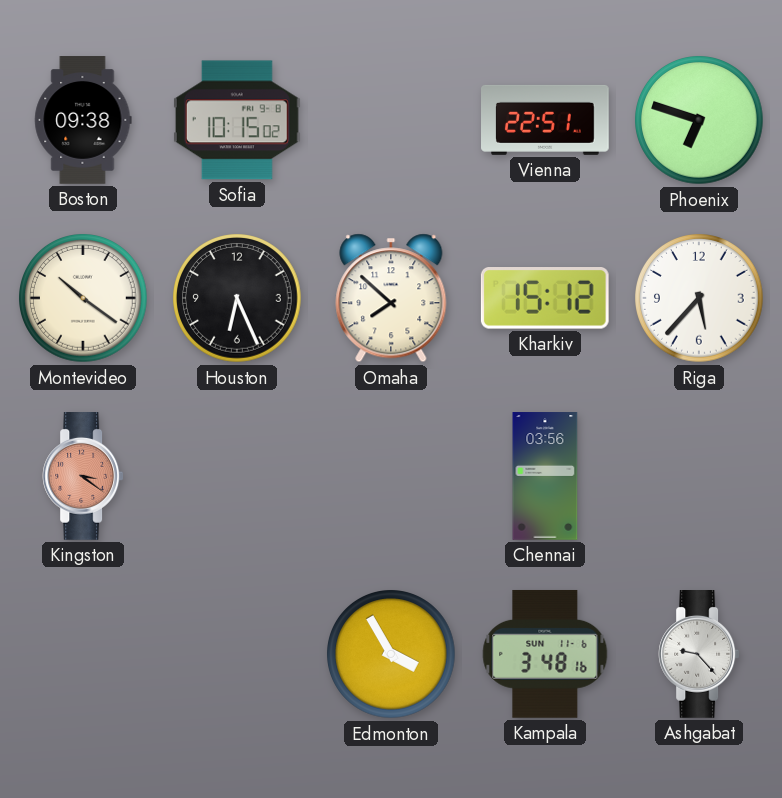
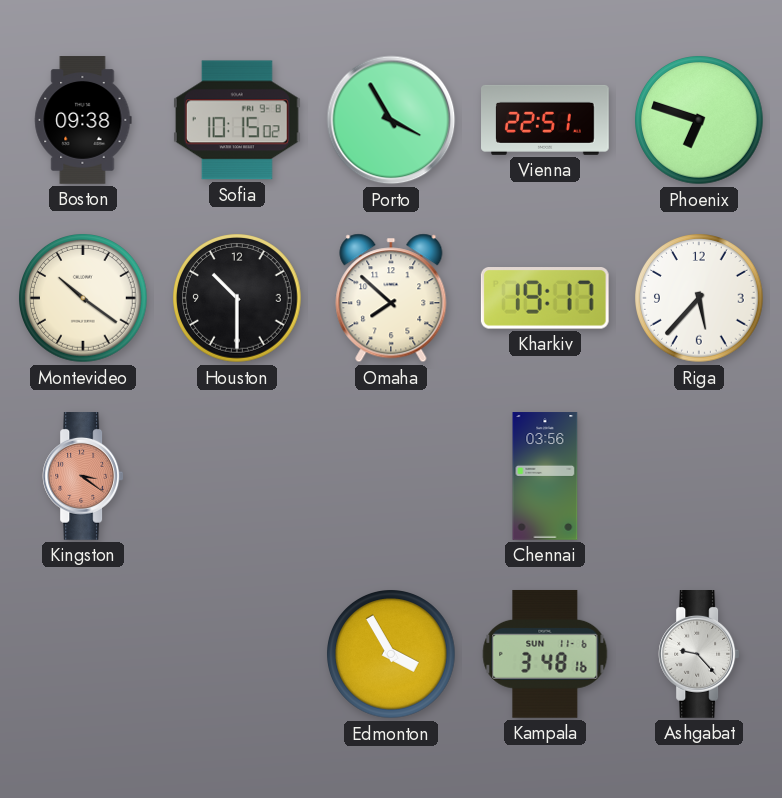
Porto: none -> 3:55
Houston: 6:26 -> 10:30
Kharkiv: 15:12 -> 19:17
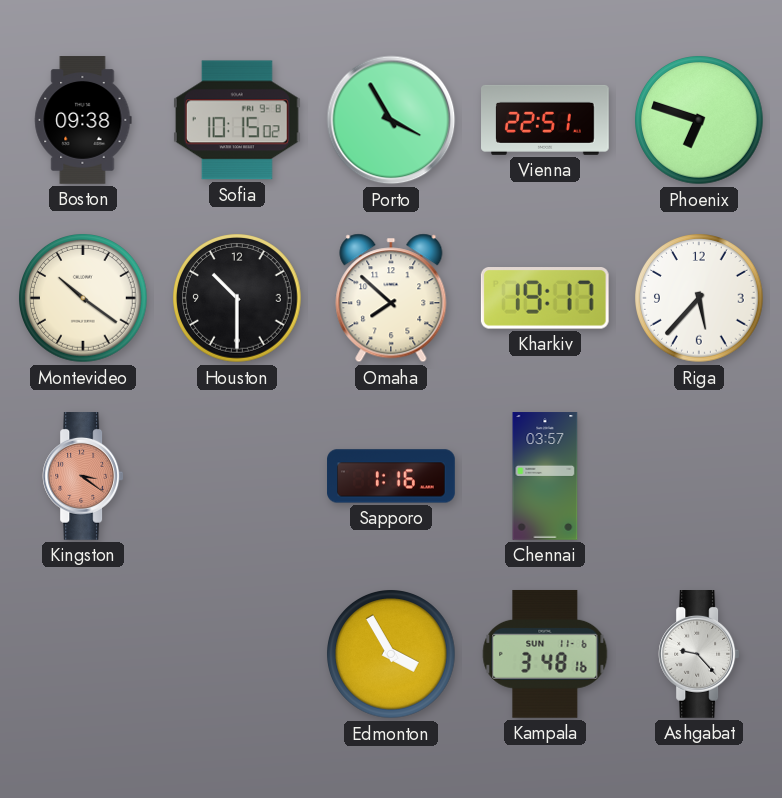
Sapporo: none -> 1:16
Chennai: 03:56 -> 03:57
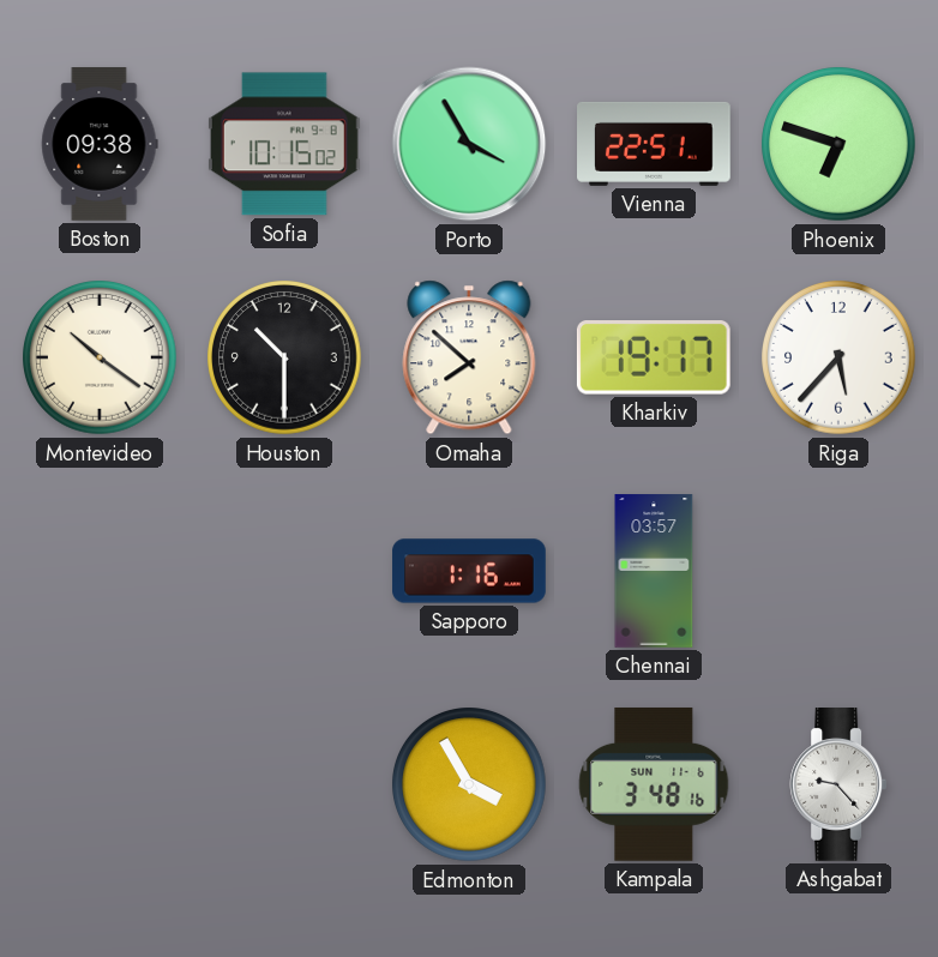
Kingston: 3:21 -> none
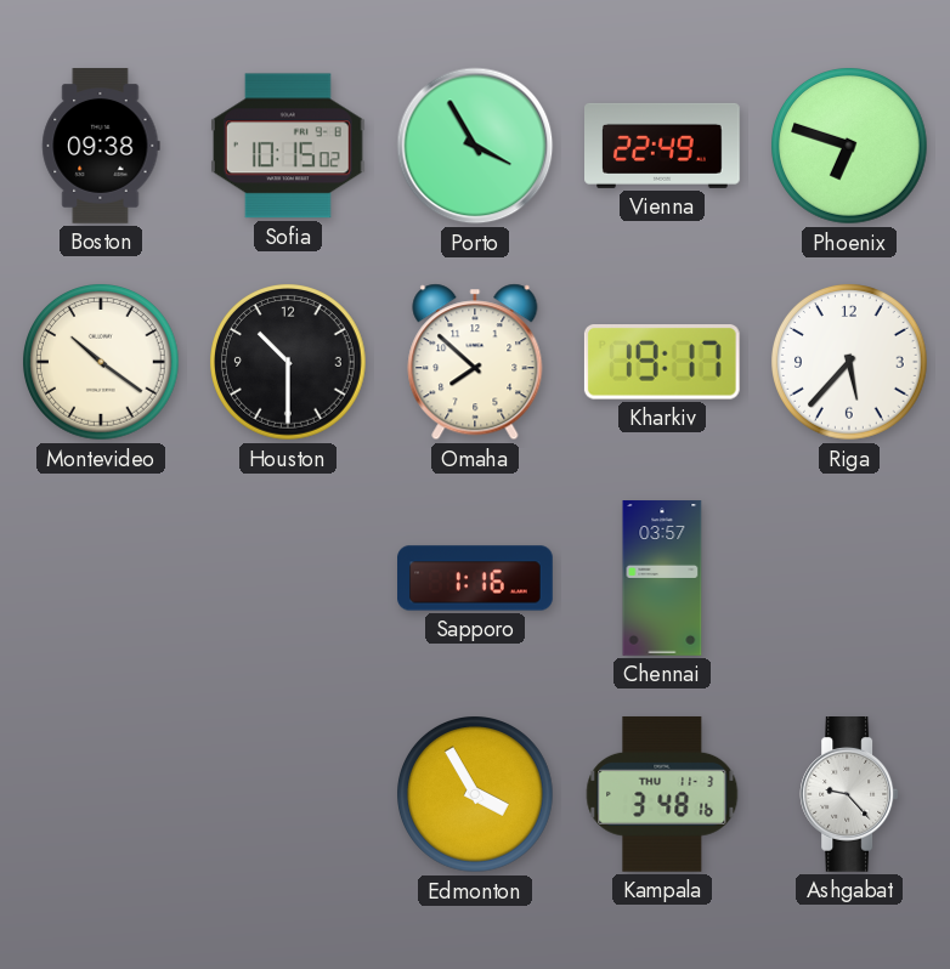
Vienna: 22:51 -> 22:49
Kampala date: SUN 11-6 -> THU 11-3
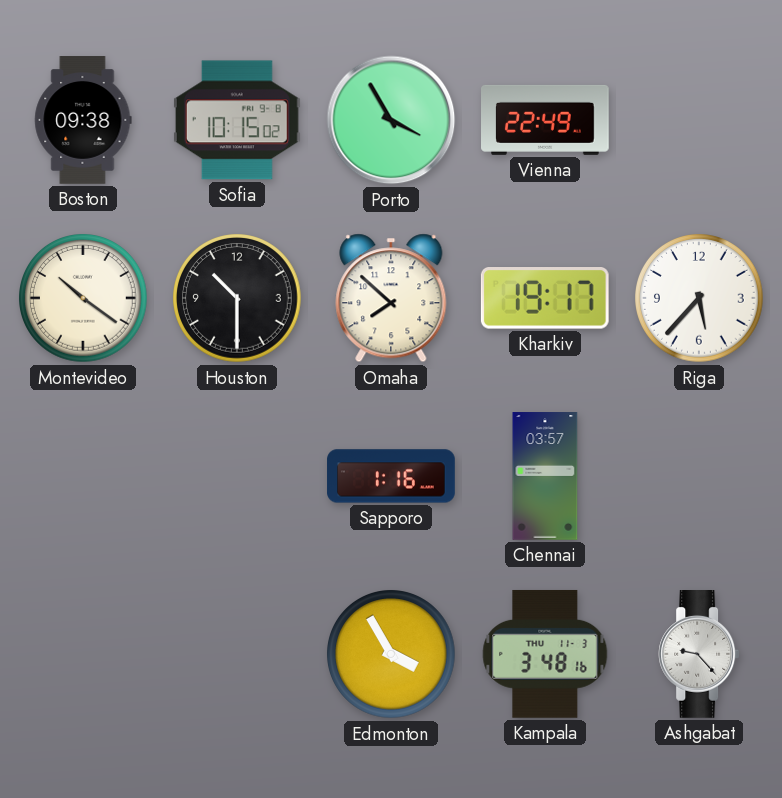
Phoenix: 6:48 -> none
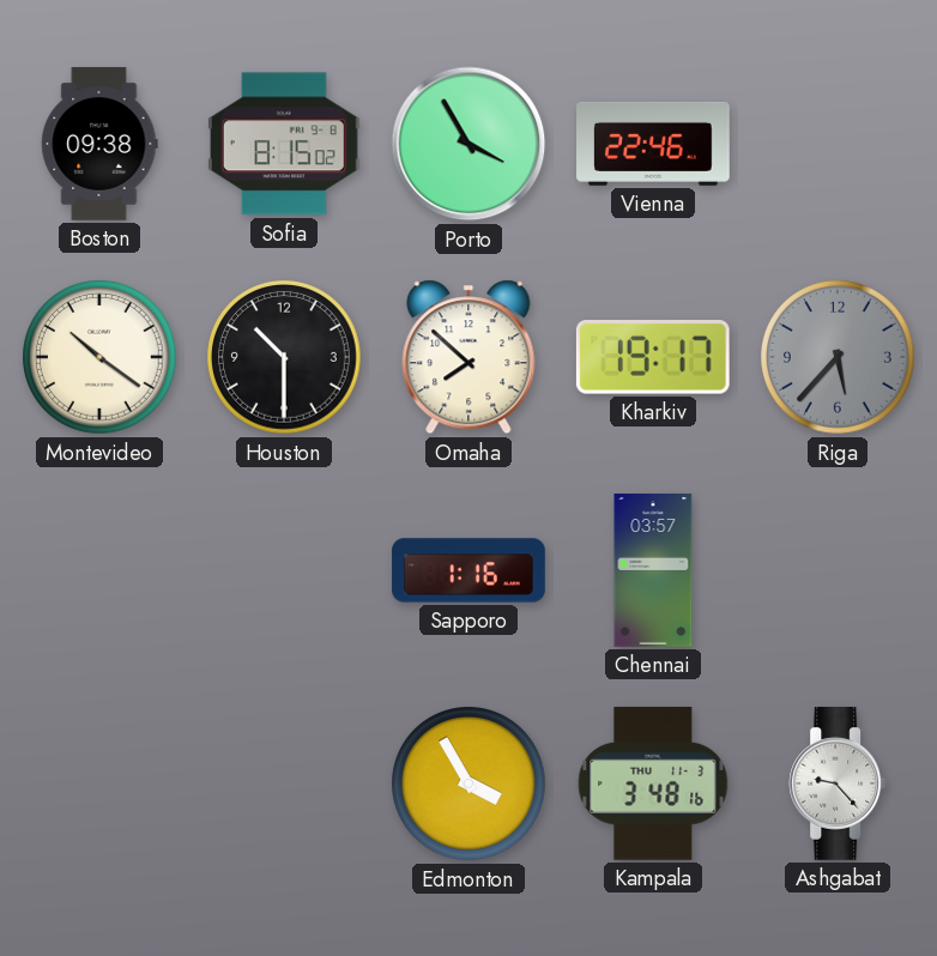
Sofia: 10:15 -> 8:15
Vienna: 22:49 -> 22:46
Riga dial: white -> grey
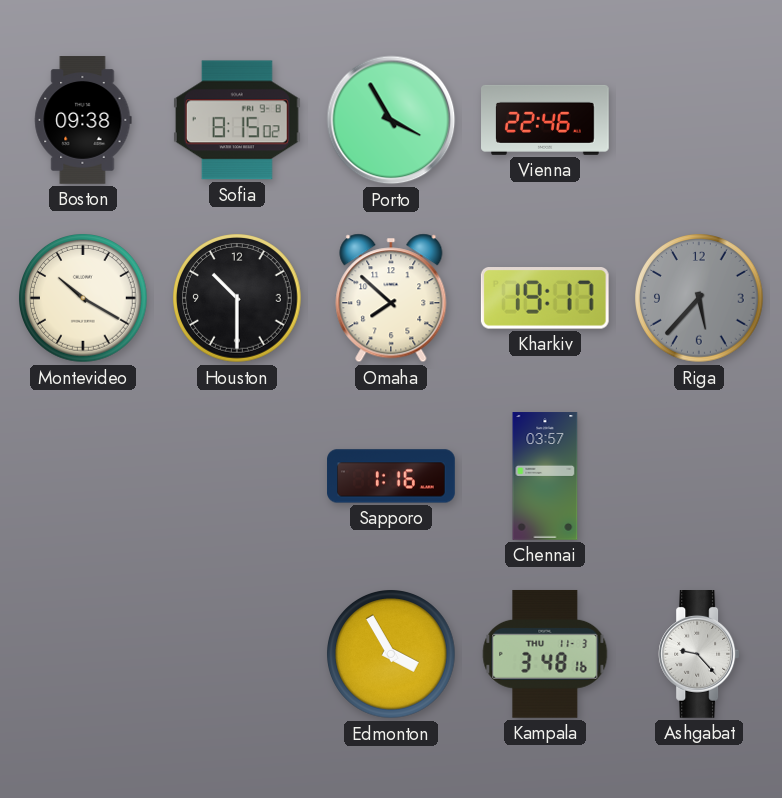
Montevideo: 10:21 -> 10:20
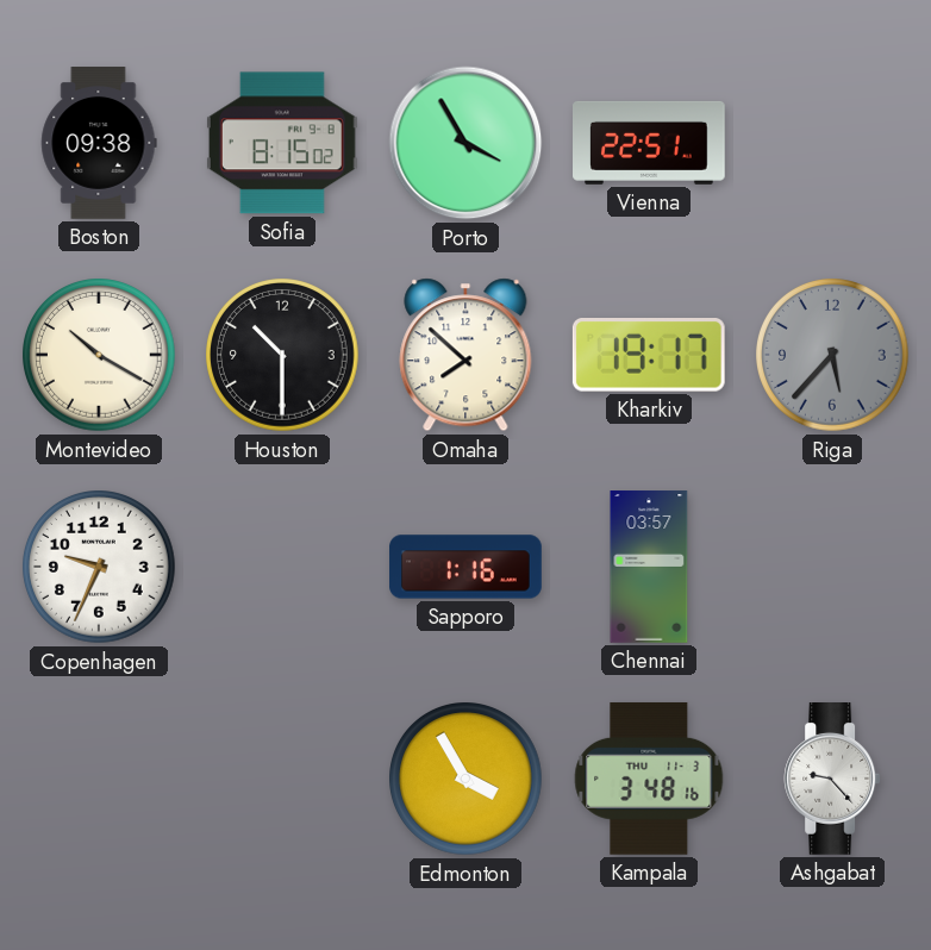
Vienna: 22:46 -> 22:51
Copenhagen: none -> 9:34
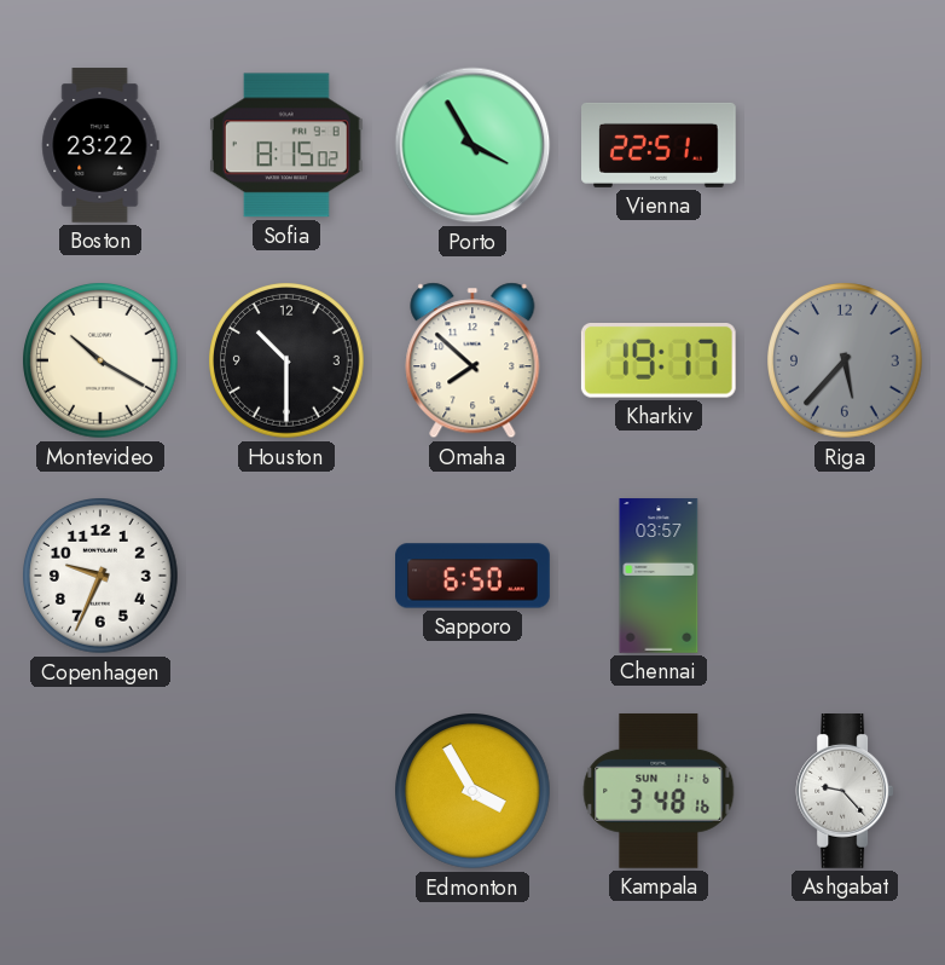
Boston: 09:38 -> 23:22
Sapporo: 1:16 -> 6:50
Kampala date: THU 11-3 -> SUN 11-6
